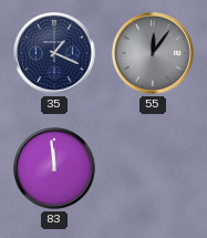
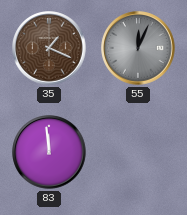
35 dial: navy -> brown
55: 12:06 -> 12:04
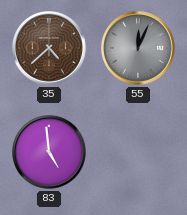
35: 1:19 -> 4:38
83: 11:59 -> 4:59
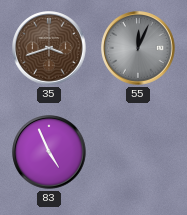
35: 4:38 -> 3:42
83: 4:59 -> 4:56
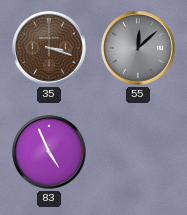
35: 3:42 -> 3:18
55: 12:04 -> 12:08
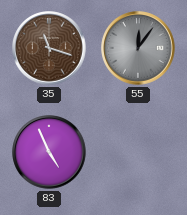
35: 3:18 -> 11:18
55: 12:08 -> 12:06
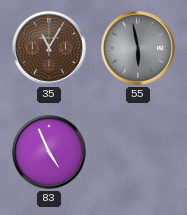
35: 11:18 -> 11:05
55: 12:06 -> 5:58
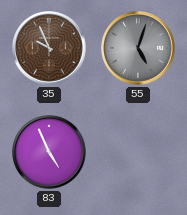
35: 11:05 -> 9:56
55: 5:58 -> 5:03
